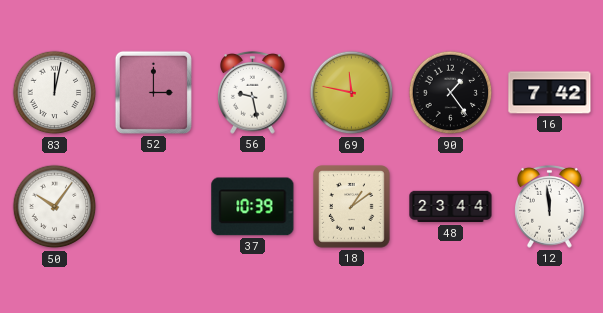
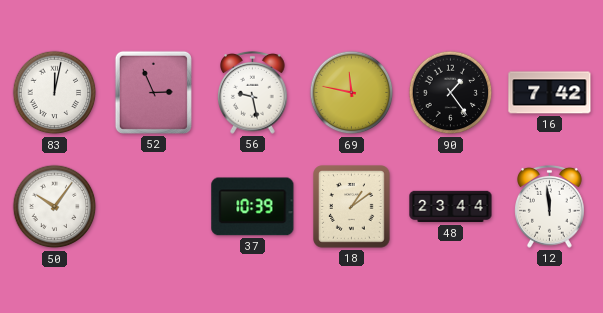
52: 3:00 -> 2:56
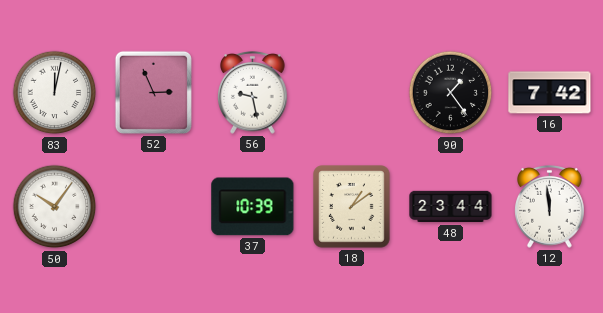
69: 11:47 -> none
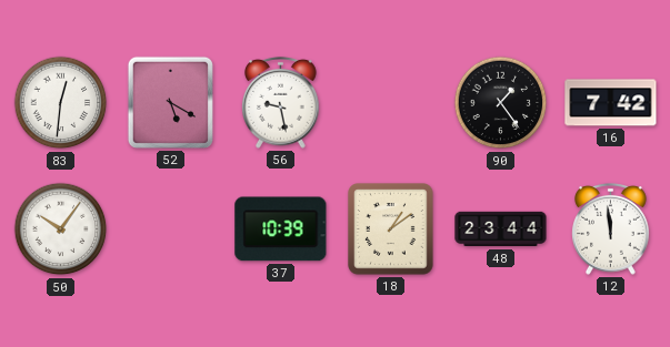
83: 12:02 -> 12:31
52: 2:56 -> 5:20
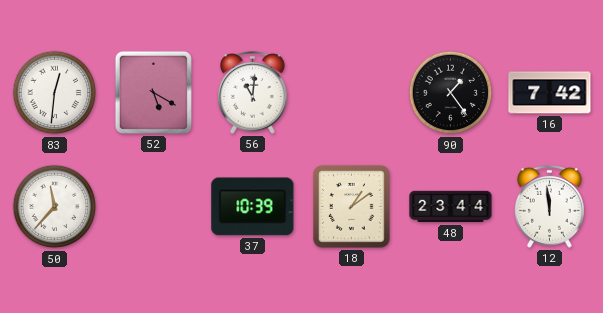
56: 9:28 -> 11:01
50: 10:06 -> 11:37
